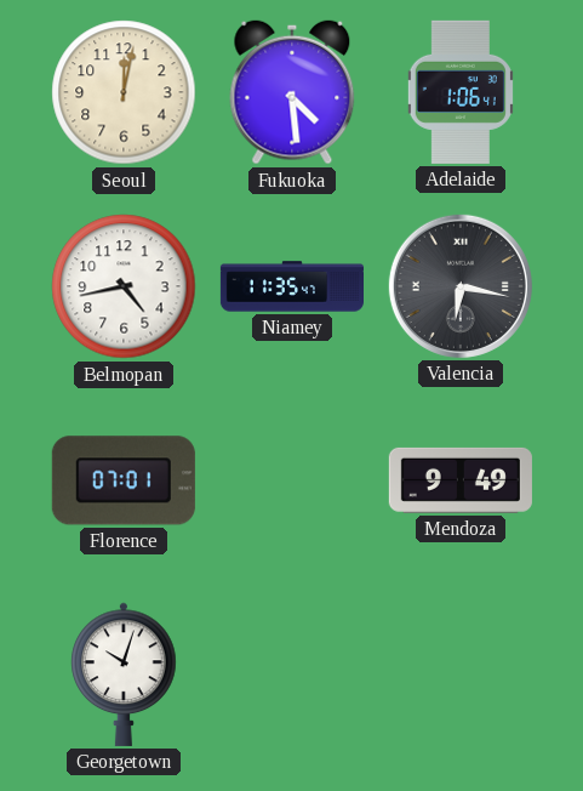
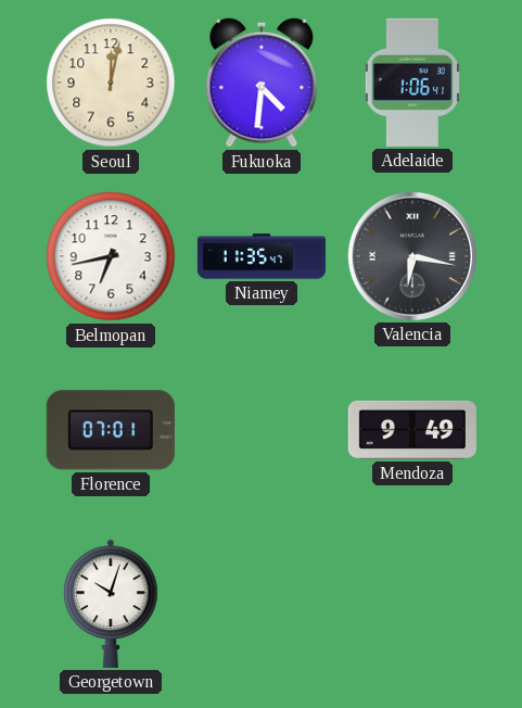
Fukuoka: 4:29 -> 4:31
Belmopan: 4:43 -> 6:43
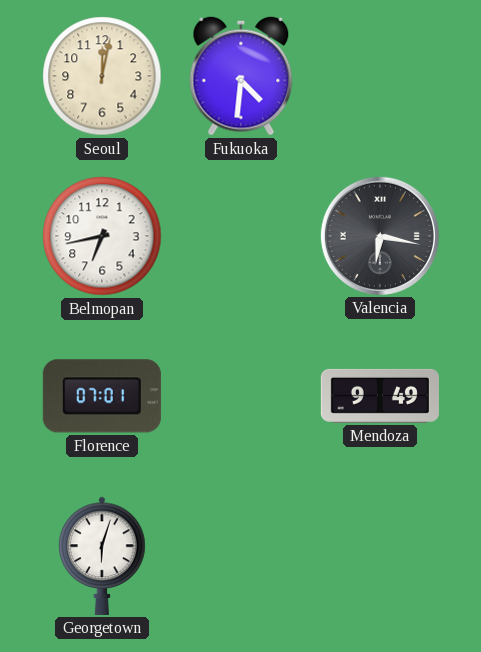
Adelaide: 1:06 -> none
Niamey: 11:35 -> none
Georgetown: 10:03 -> 6:03
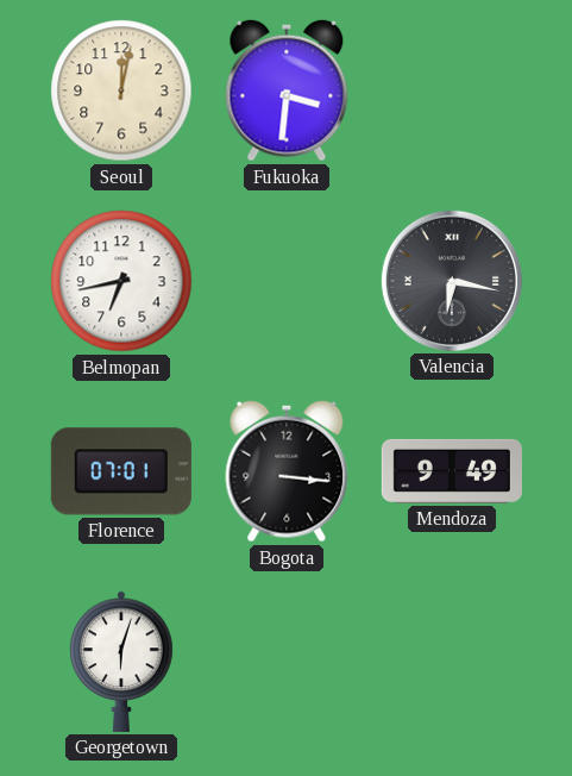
Fukuoka: 4:31 -> 3:31
Bogota: none -> 3:16
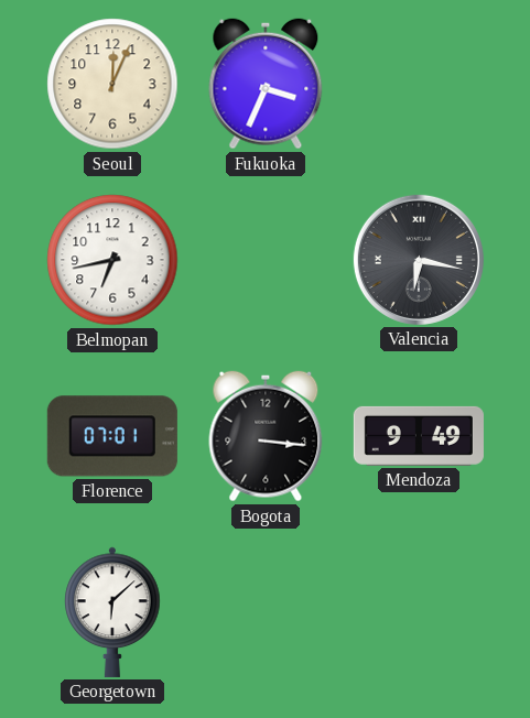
Seoul: 12:02 -> 12:04
Fukuoka: 3:31 -> 3:34
Georgetown: 6:03 -> 6:08
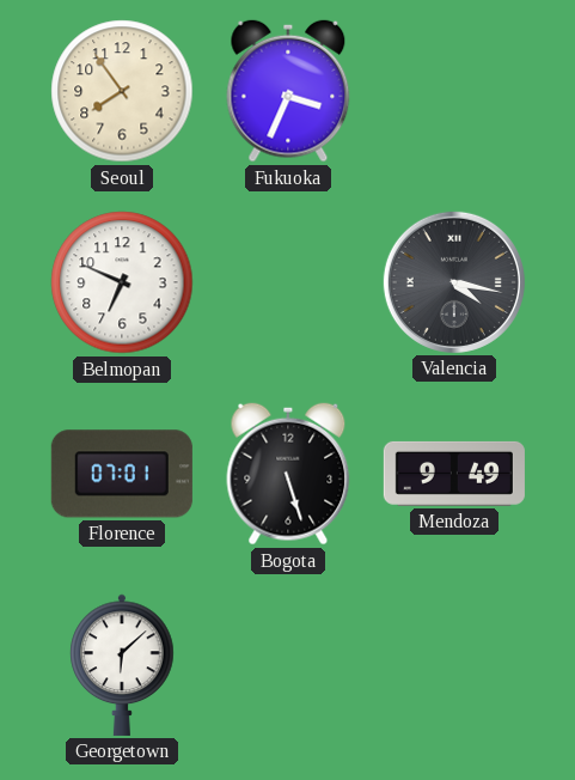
Seoul: 12:04 -> 7:54
Belmopan: 6:43 -> 6:49
Valencia: 6:17 -> 4:17
Bogota: 3:16 -> 5:27
